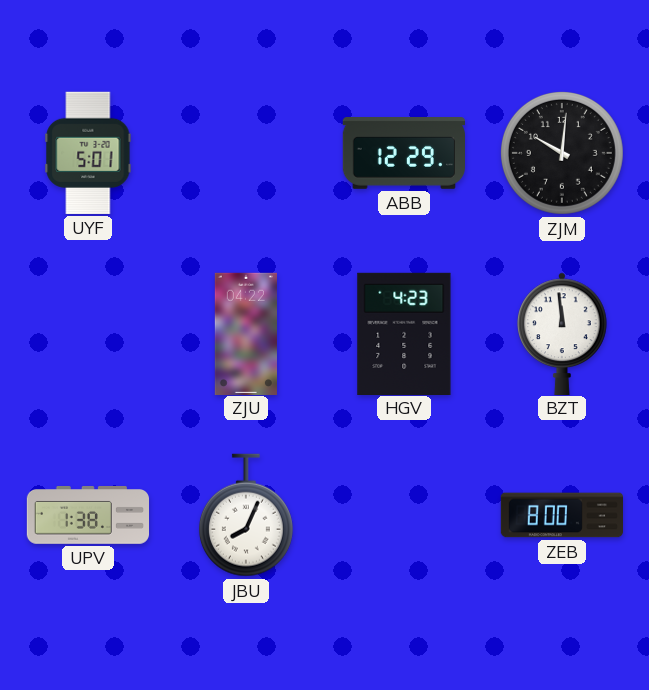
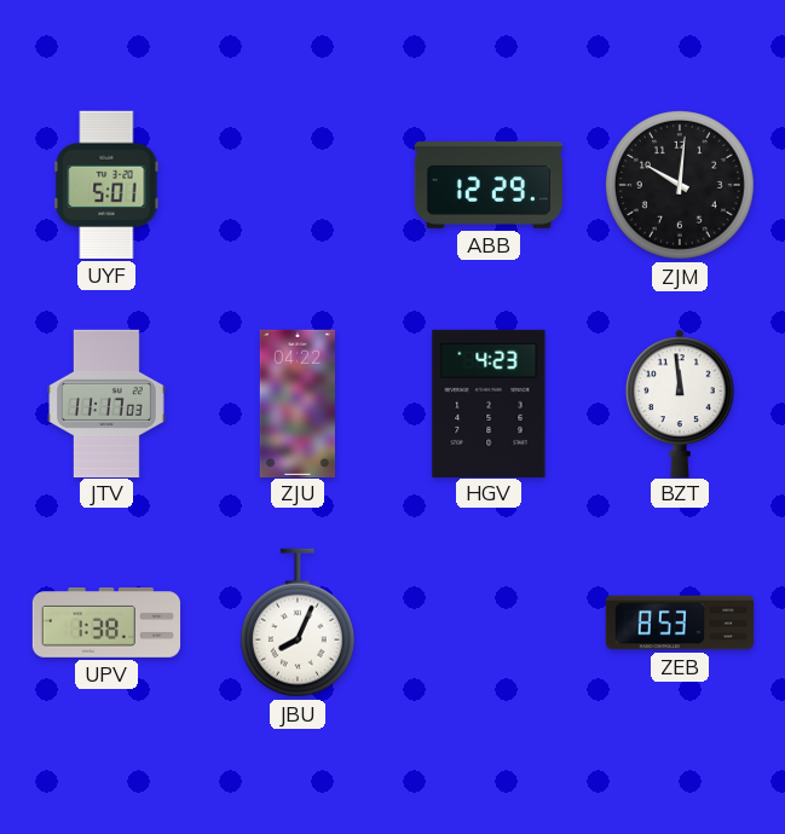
JTV: none -> 11:17
ZEB: 8:00 -> 8:53
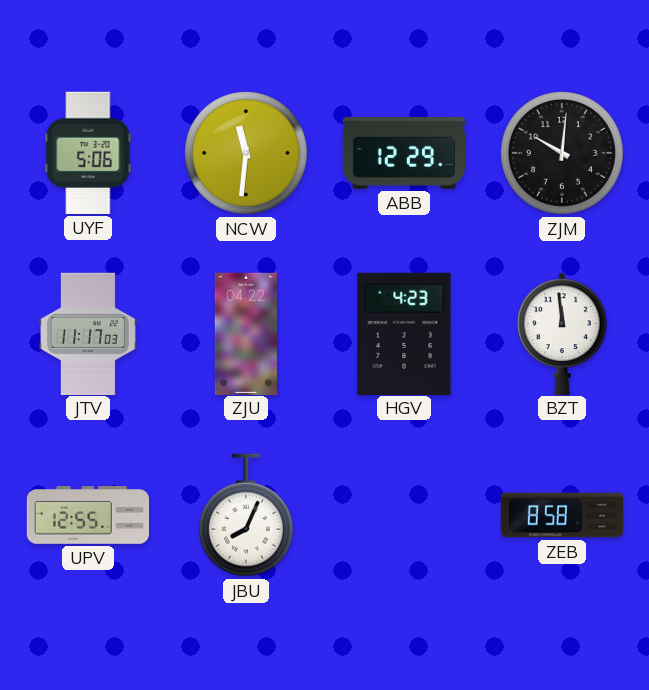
UYF: 5:01 -> 5:06
NCW: none -> 11:31
UPV: 1:38 -> 12:55
ZEB: 8:53 -> 8:58
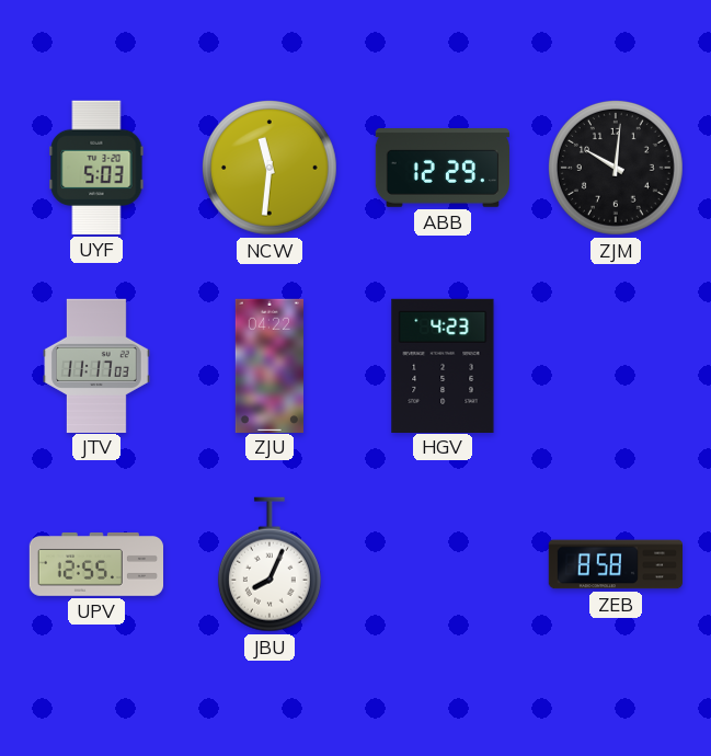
UYF: 5:06 -> 5:03
BZT: 11:59 -> none
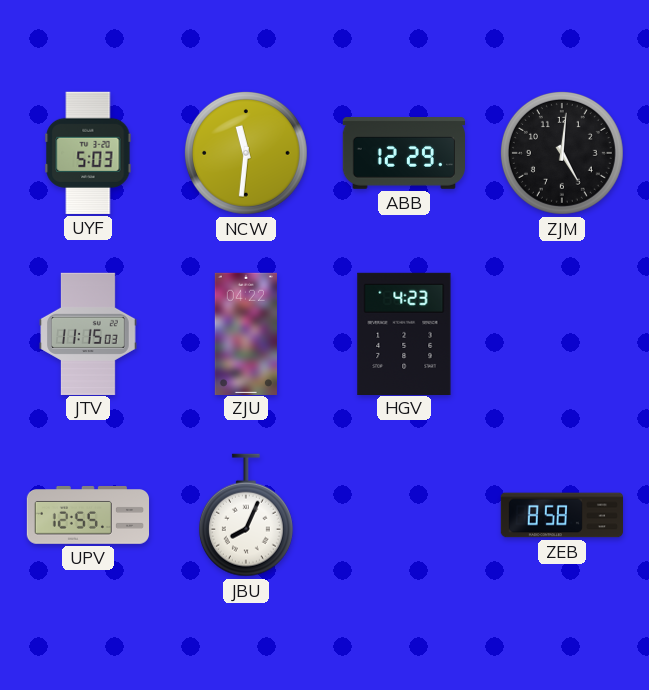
ZJM: 10:01 -> 5:01
JTV: 11:17 -> 11:15
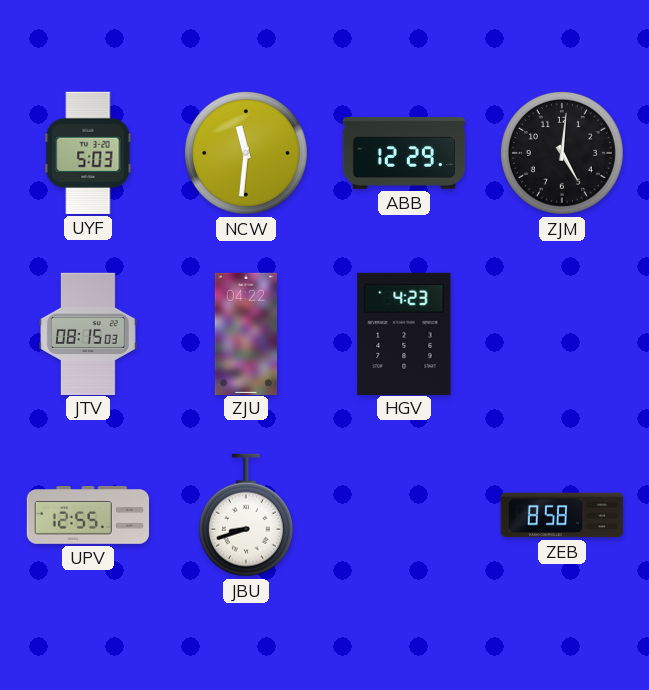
JTV: 11:15 -> 08:15
JBU: 8:04 -> 8:42
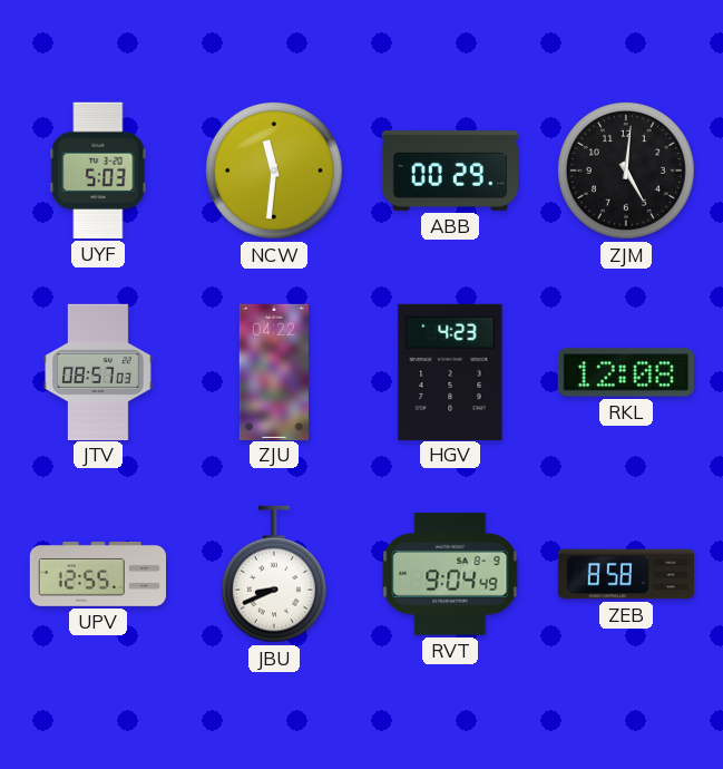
ABB: 12:29 -> 00:29
JTV: 08:15 -> 08:57
RKL: none -> 12:08
JBU: 8:42 -> 8:41
RVT: none -> 9:04
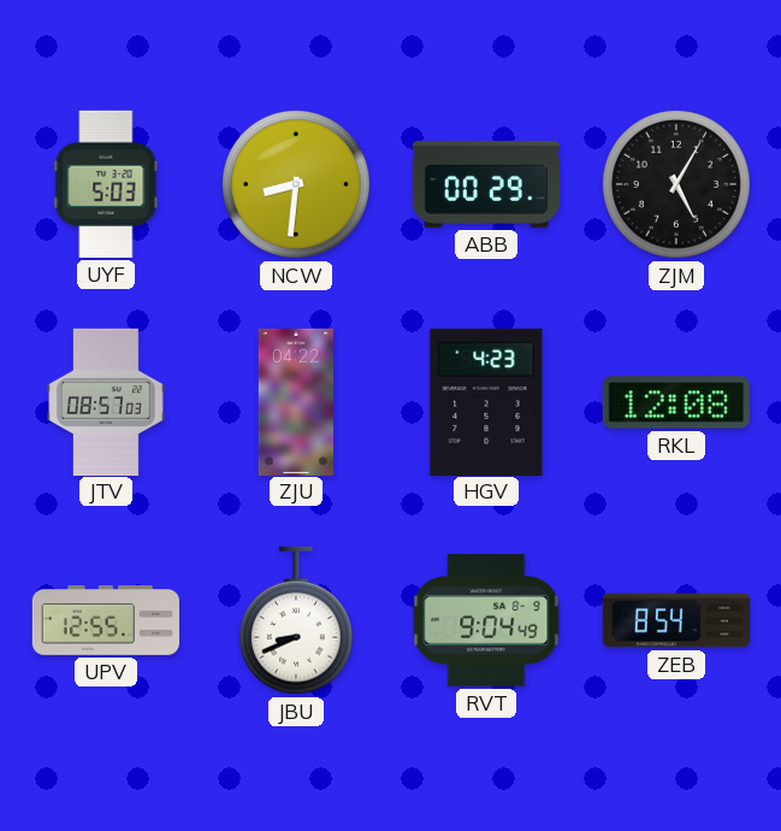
NCW: 11:31 -> 8:31
ZJM: 5:01 -> 5:05
ZEB: 8:58 -> 8:54
